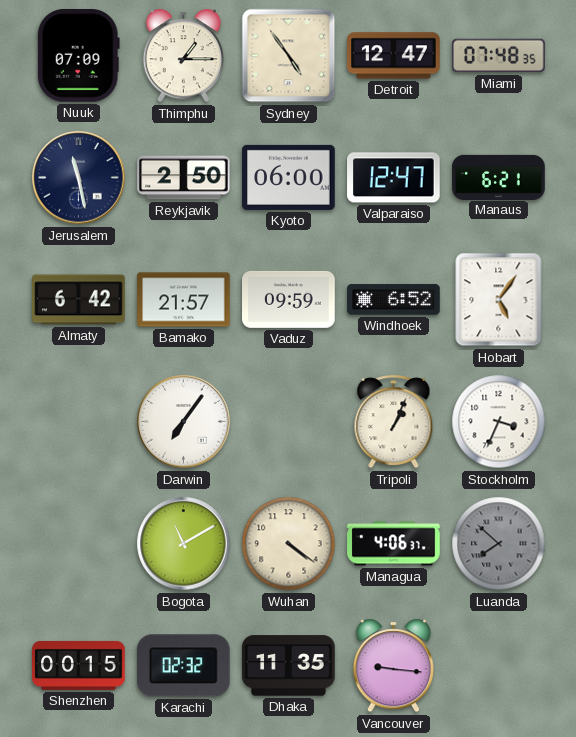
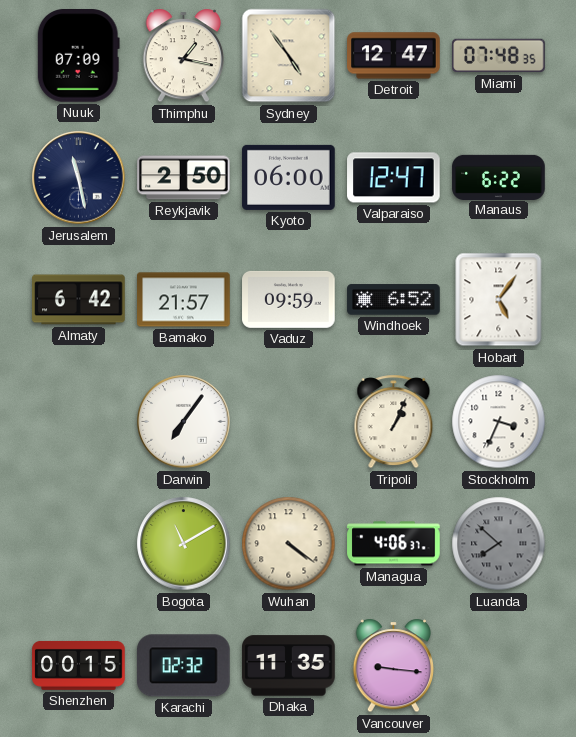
Thimphu: 1:15 -> 1:17
Manaus: 6:21 -> 6:22
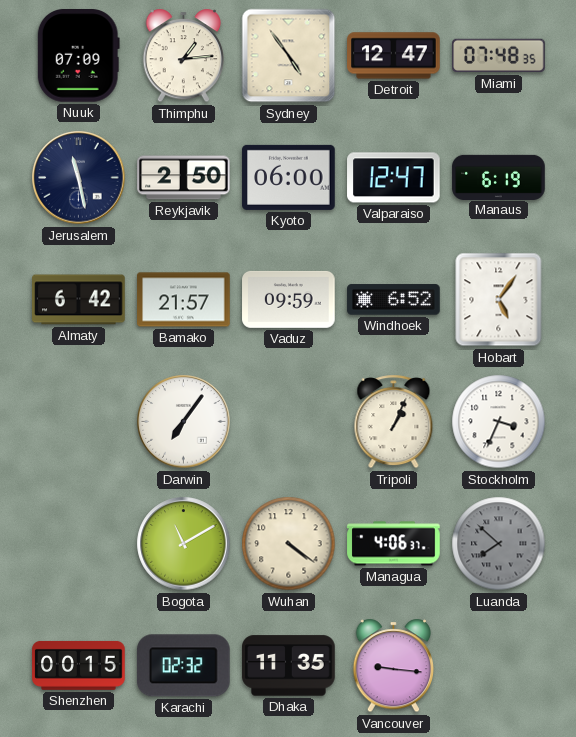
Thimphu: 1:17 -> 1:14
Manaus: 6:22 -> 6:19
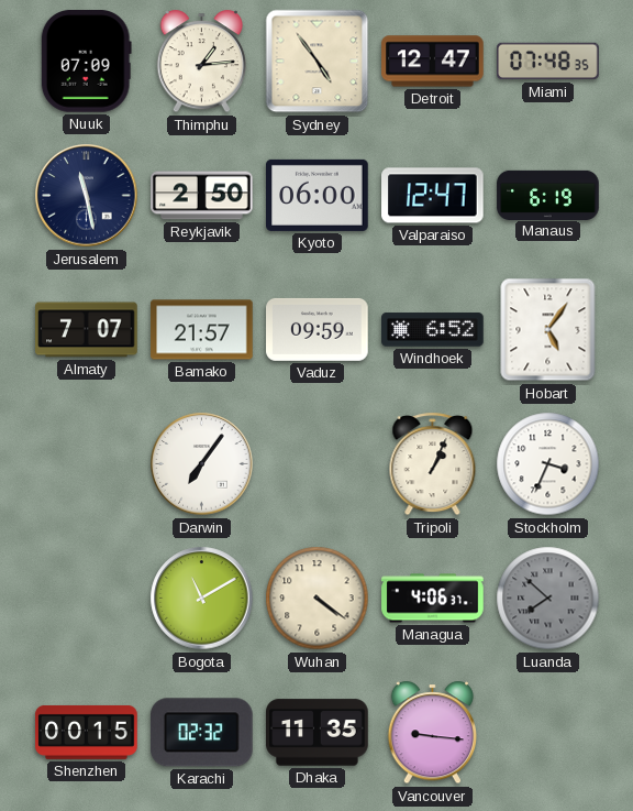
Almaty: 6:42 -> 7:07
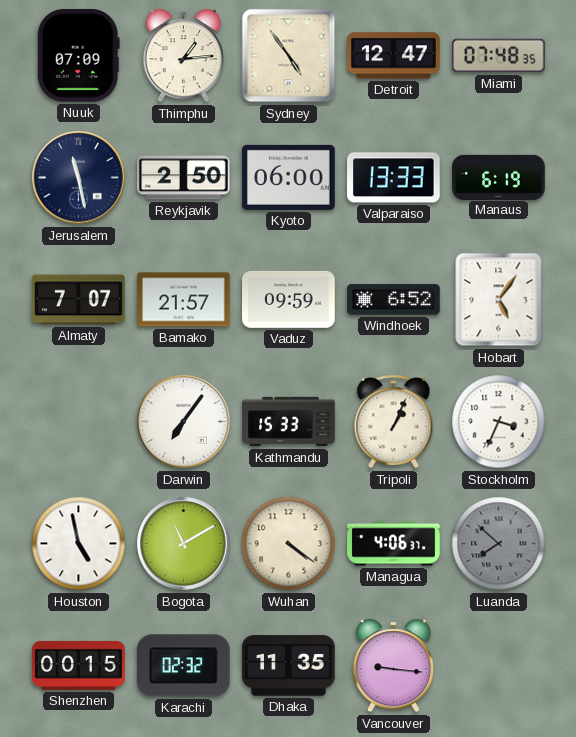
Valparaiso: 12:47 -> 13:33
Kathmandu: none -> 15:33
Houston: none -> 4:58
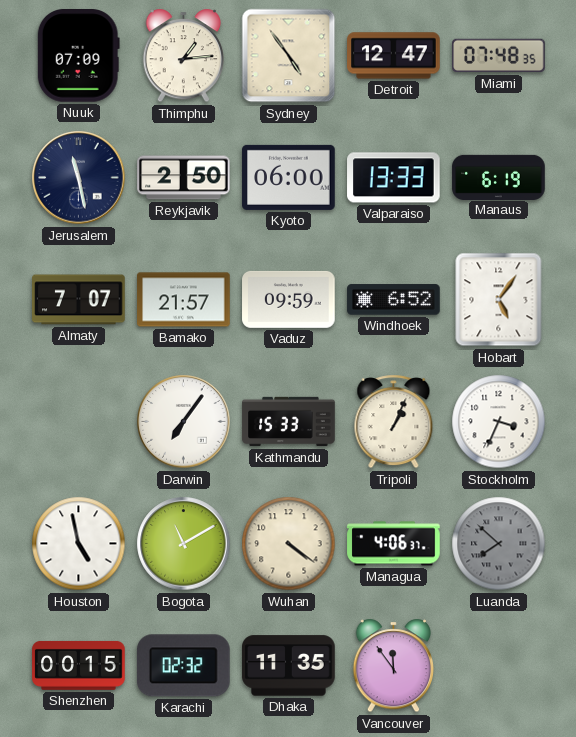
Vancouver: 9:16 -> 11:54
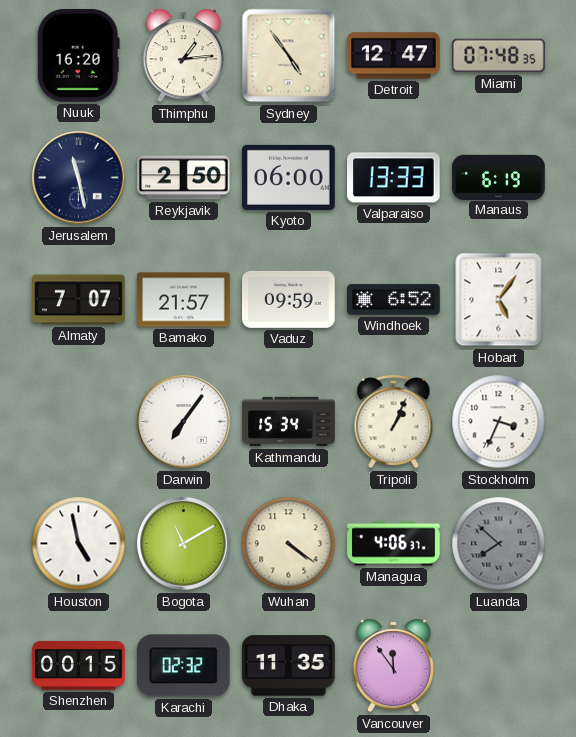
Nuuk: 07:09 -> 16:20
Kathmandu: 15:33 -> 15:34
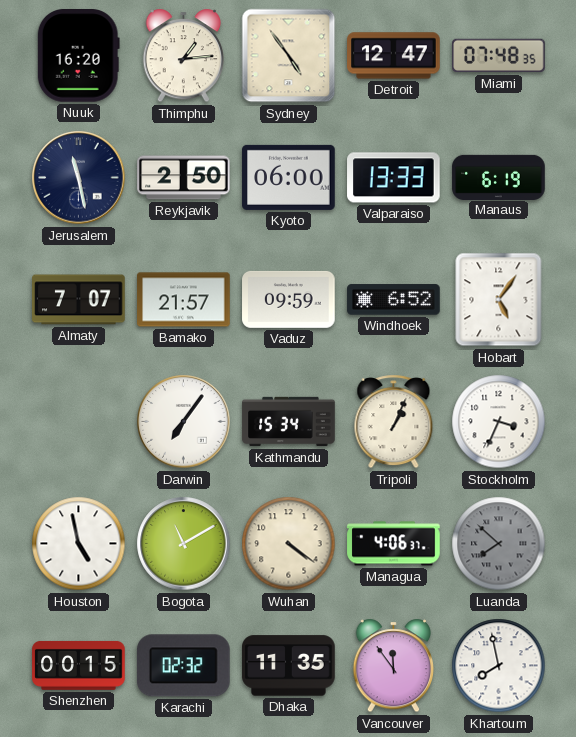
Khartoum: none -> 7:58
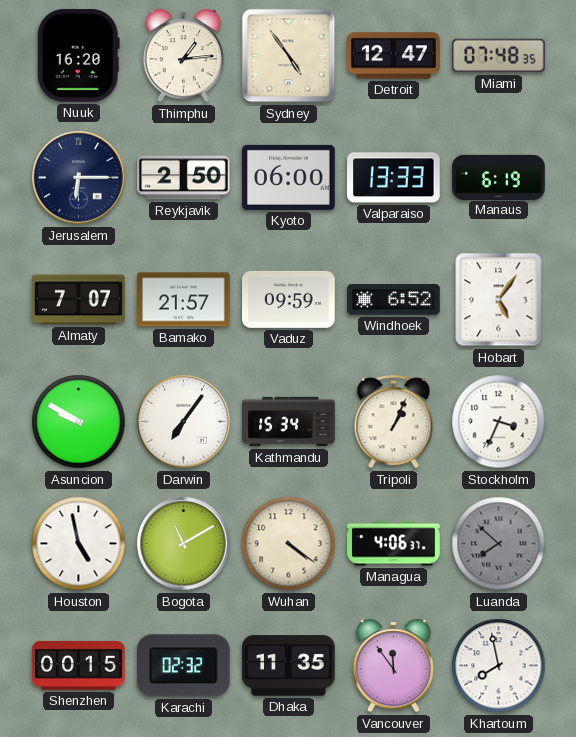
Jerusalem: 11:28 -> 6:15
Asuncion: none -> 9:50
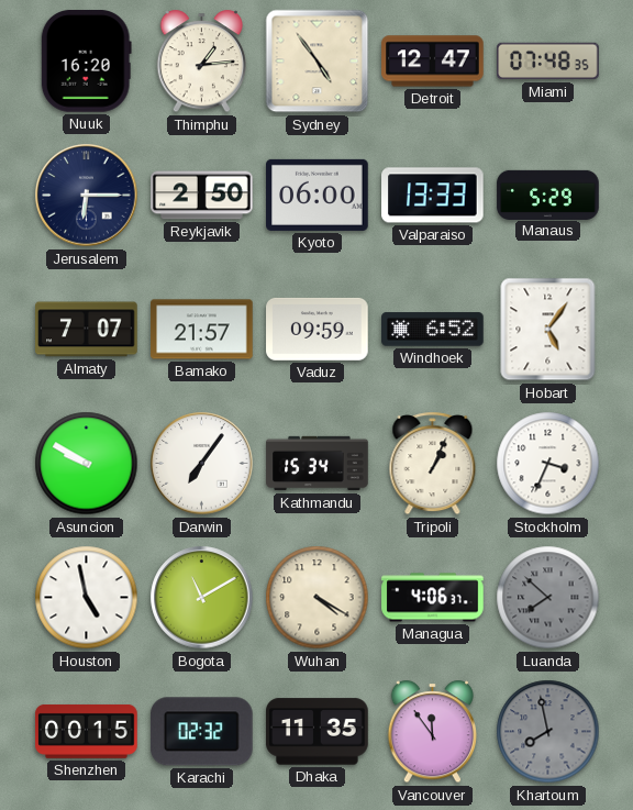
Manaus: 6:19 -> 5:29
Wuhan: 4:21 -> 4:20
Khartoum dial: white -> grey
